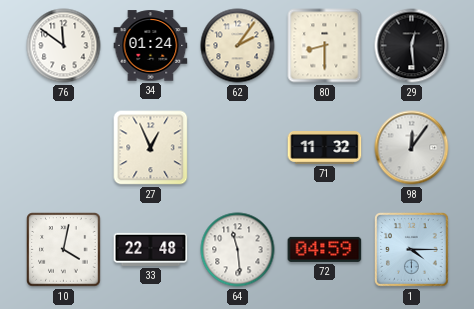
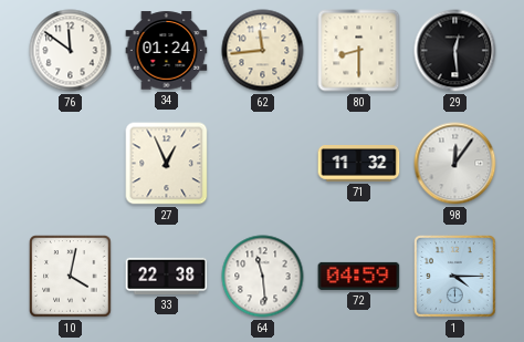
62: 2:06 -> 11:44
33: 22:48 -> 22:38
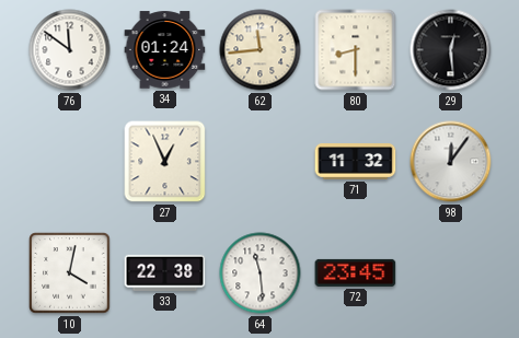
72: 04:59 -> 23:45
1: 4:15 -> none
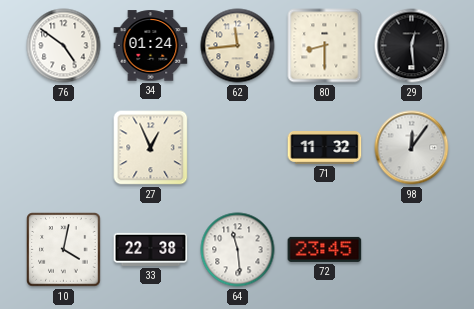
76: 11:51 -> 4:51
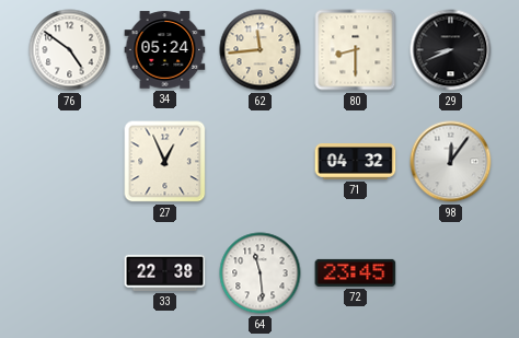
34: 01:24 -> 05:24
29: 12:29 -> 8:41
71: 11:32 -> 04:32
10: 4:02 -> none
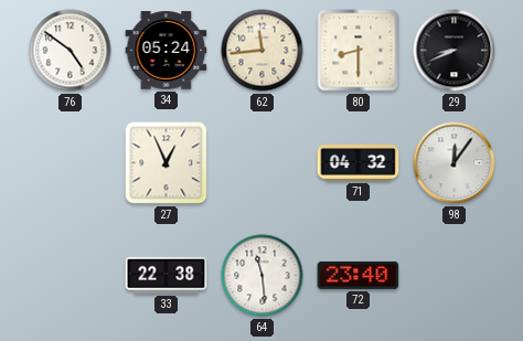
72: 23:45 -> 23:40
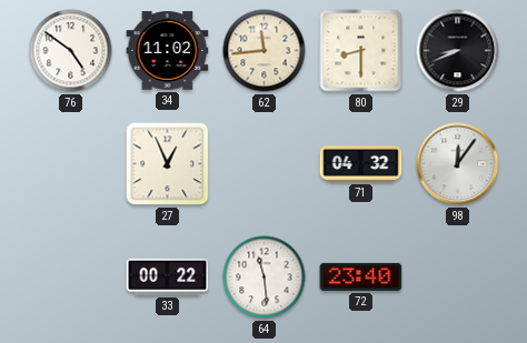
34: 05:24 -> 11:02
33: 22:38 -> 00:22
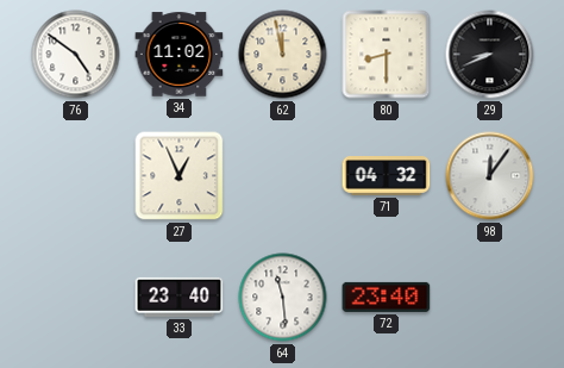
62: 11:44 -> 11:58
33: 00:22 -> 23:40
